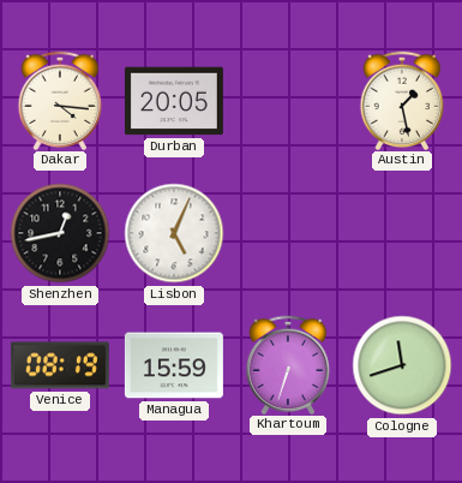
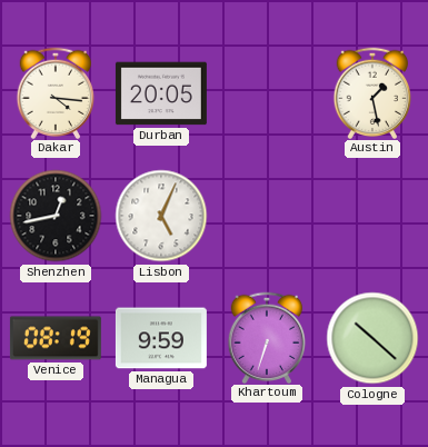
Managua: 15:59 -> 9:59
Cologne: 11:42 -> 10:22
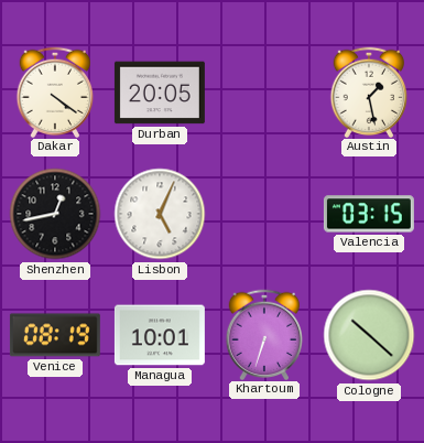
Dakar: 4:16 -> 4:21
Valencia: none -> 03:15
Managua: 9:59 -> 10:01
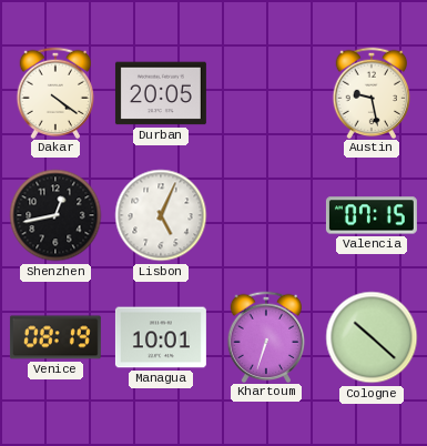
Austin: 1:28 -> 9:28
Valencia: 03:15 -> 07:15
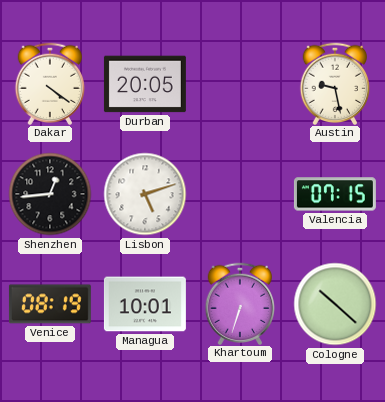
Shenzhen: 12:43 -> 12:44
Lisbon: 5:04 -> 5:12
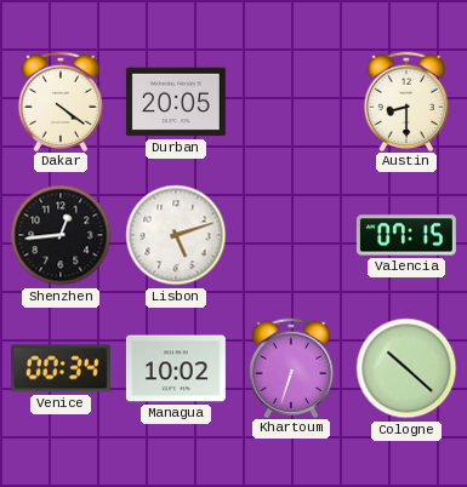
Austin: 9:28 -> 8:30
Venice: 08:19 -> 00:34
Managua: 10:01 -> 10:02
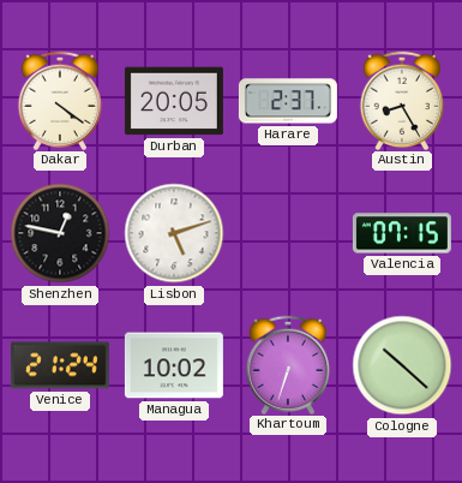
Harare: none -> 2:37
Austin: 8:30 -> 8:25
Shenzhen: 12:44 -> 12:47
Venice: 00:34 -> 21:24
